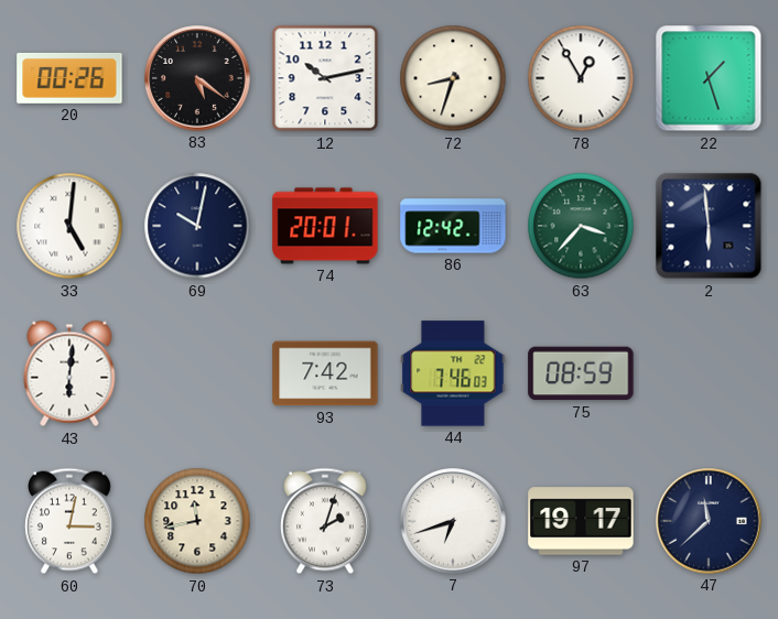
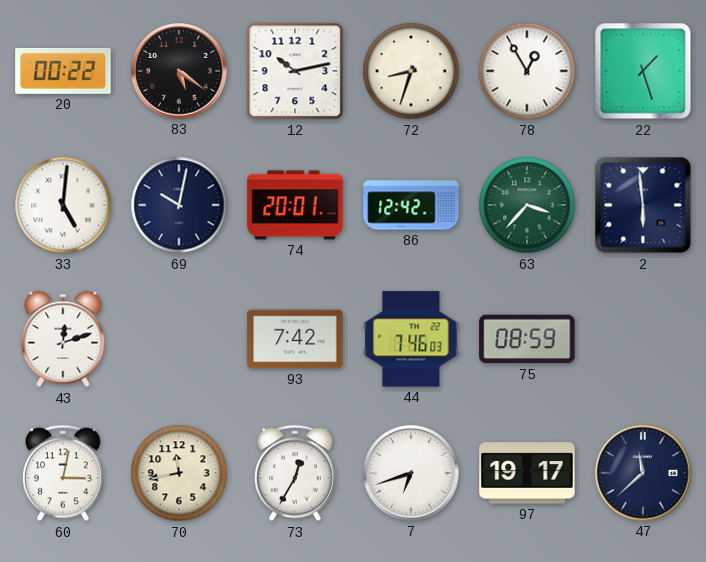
20: 00:26 -> 00:22
43: 6:01 -> 12:12
73: 2:03 -> 12:35
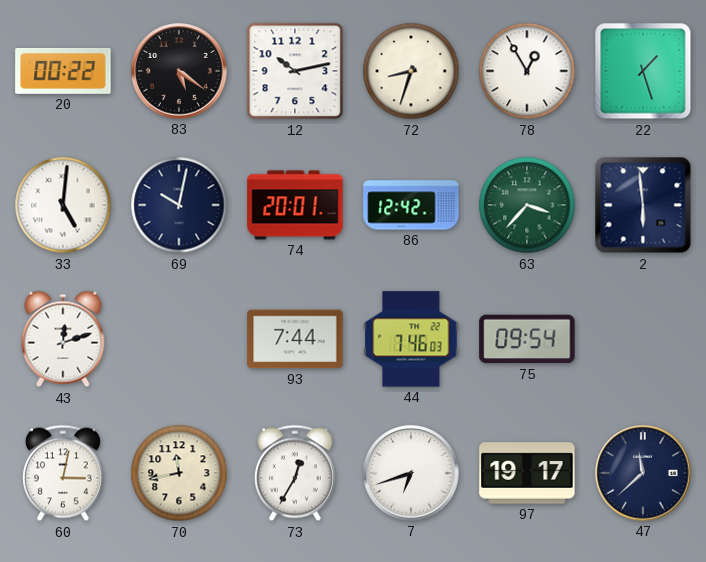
93: 7:42 -> 7:44
75: 08:59 -> 09:54
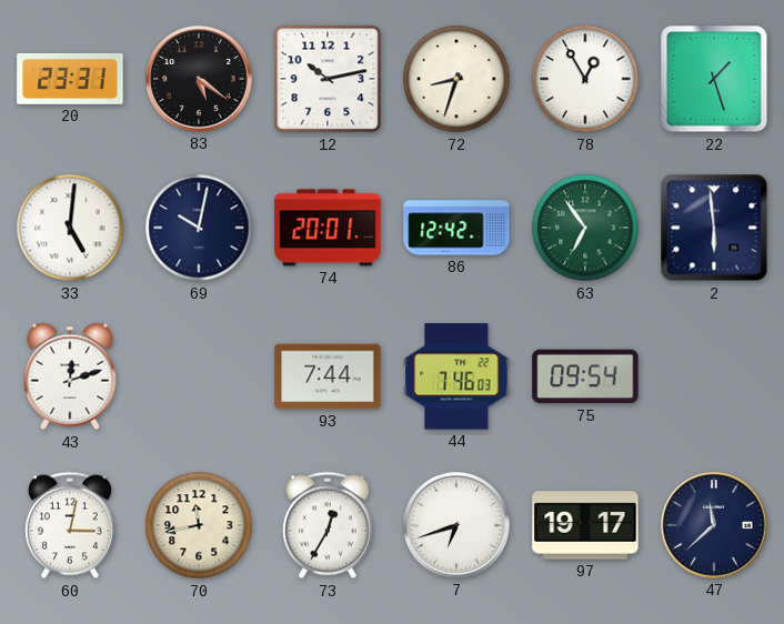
20: 00:22 -> 23:31
63: 3:37 -> 6:54
